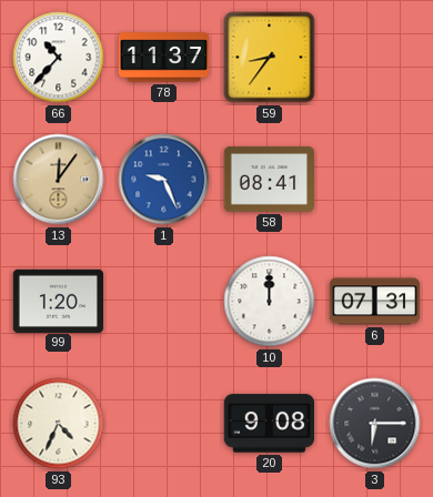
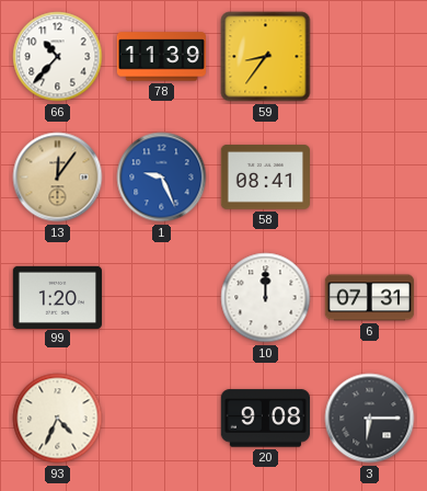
78: 11:37 -> 11:39
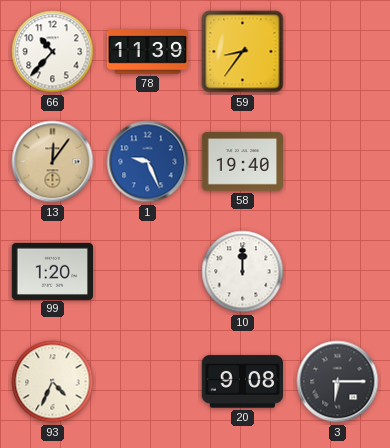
58: 08:41 -> 19:40
6: 07:31 -> none
